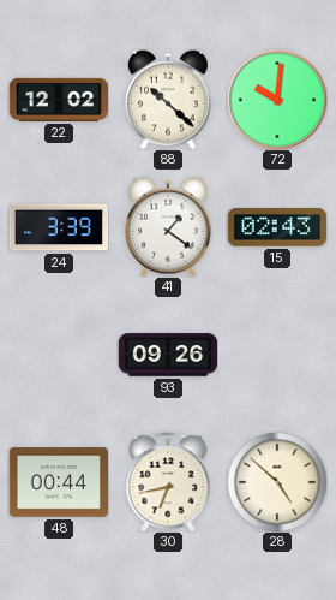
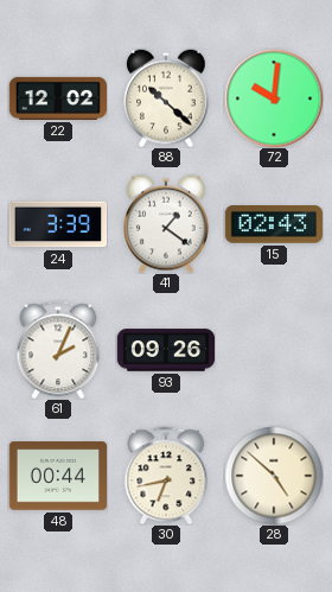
61: none -> 2:04
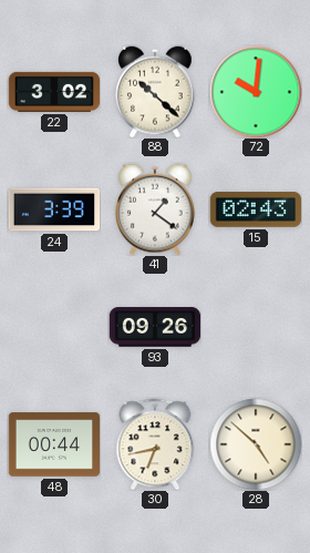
22: 12:02 -> 3:02
61: 2:04 -> none
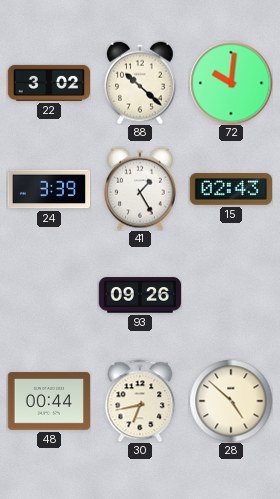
41: 1:21 -> 1:25
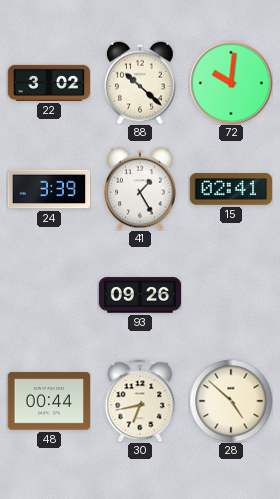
15: 02:43 -> 02:41
